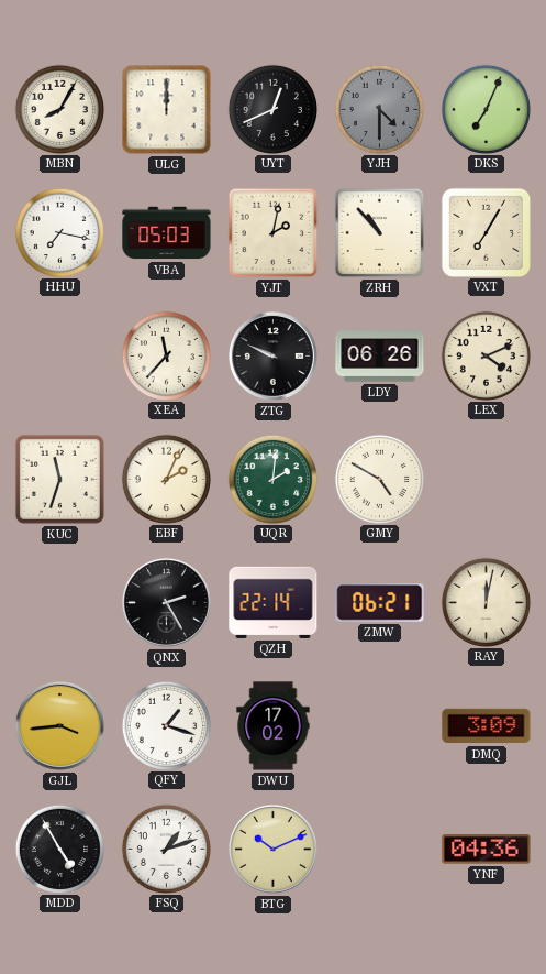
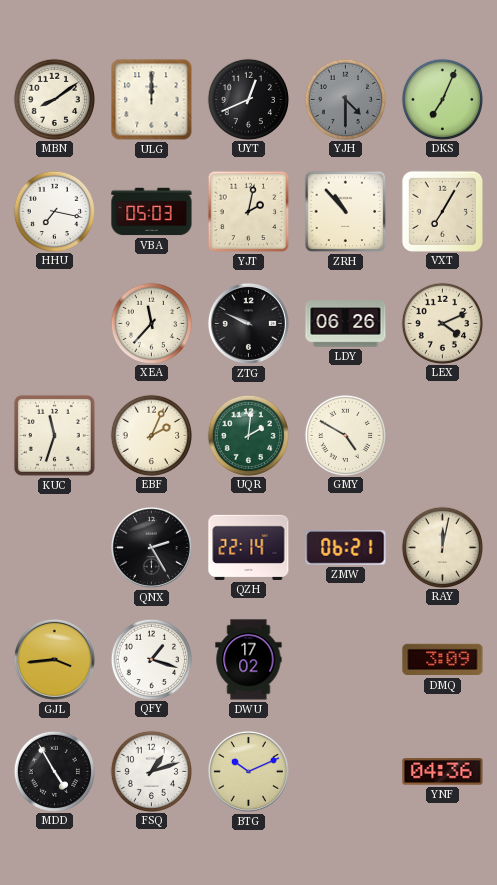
MBN: 8:05 -> 8:09
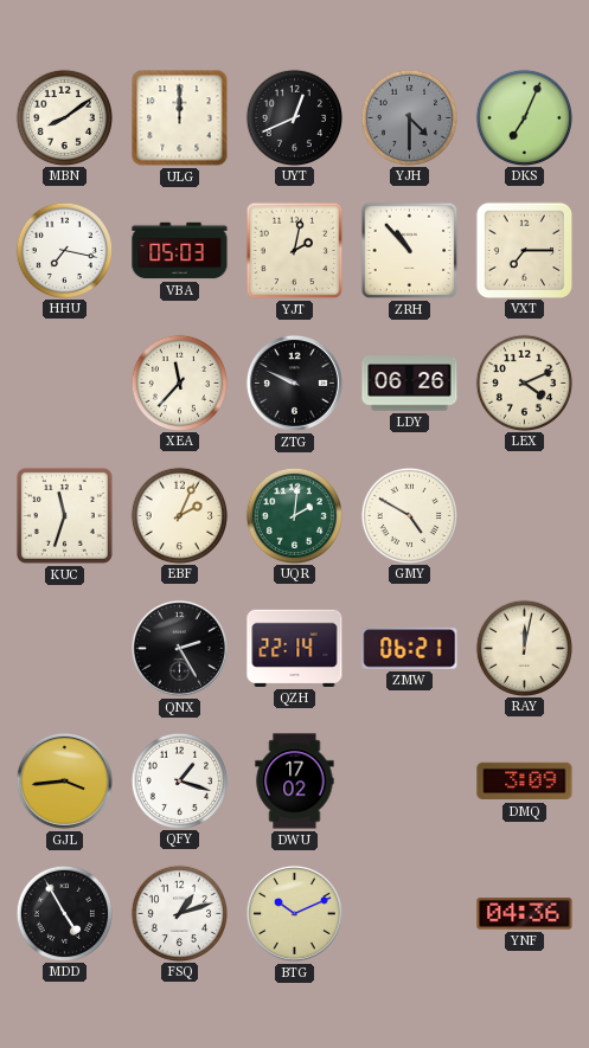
VXT: 7:05 -> 7:15
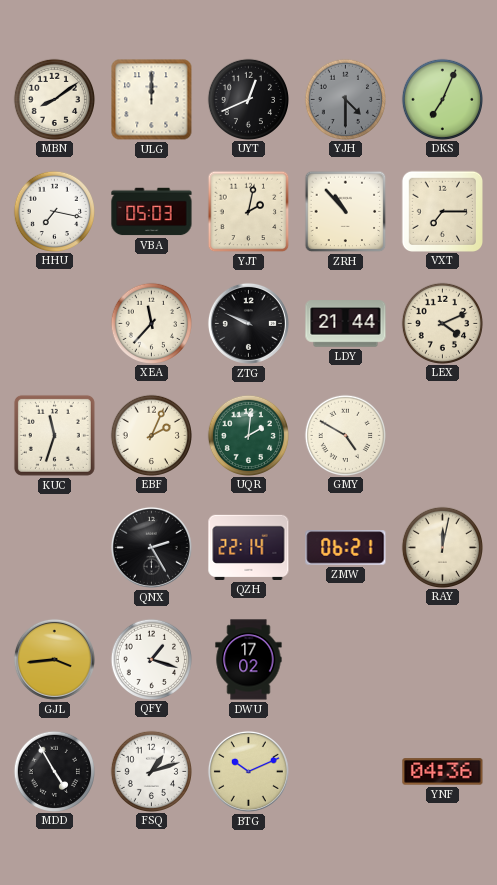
LDY: 06:26 -> 21:44
DMQ: 3:09 -> none
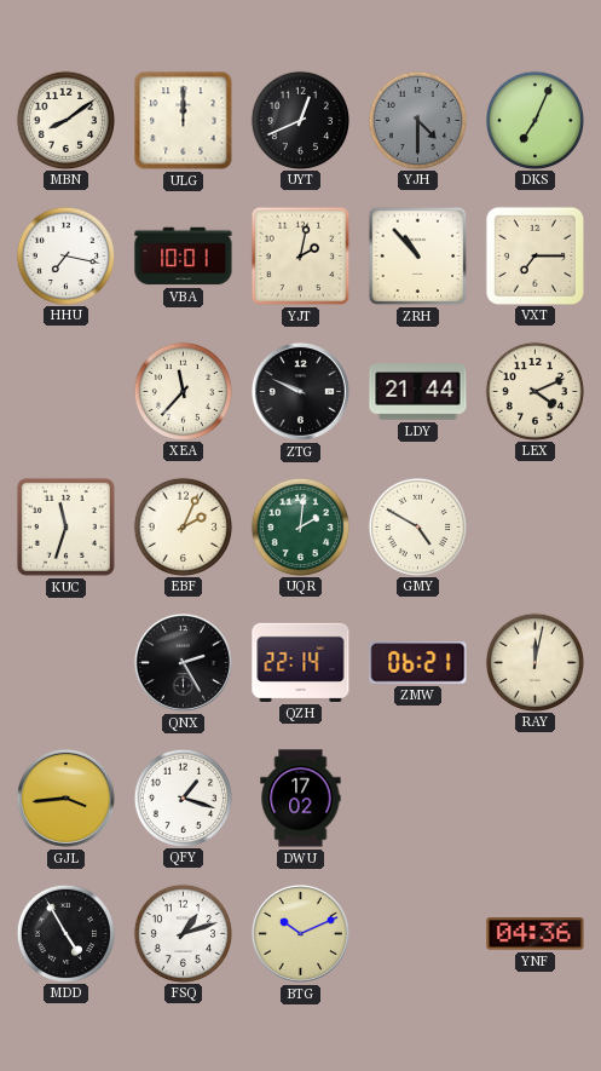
VBA: 05:03 -> 10:01
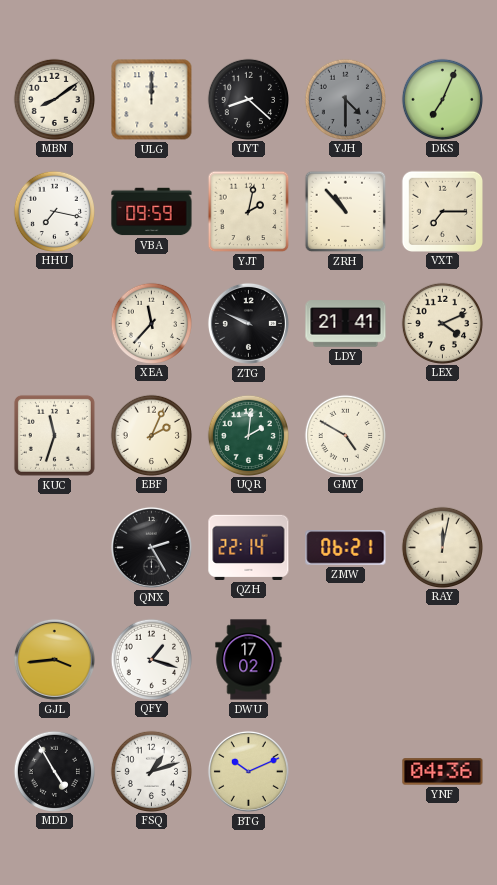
UYT: 12:41 -> 8:22
VBA: 10:01 -> 09:59
LDY: 21:44 -> 21:41
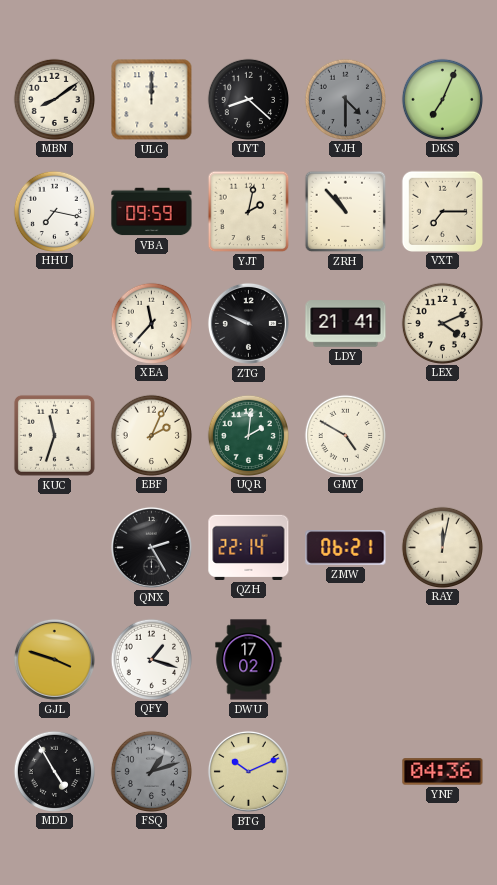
GJL: 3:44 -> 3:48
FSQ dial: white -> grey
